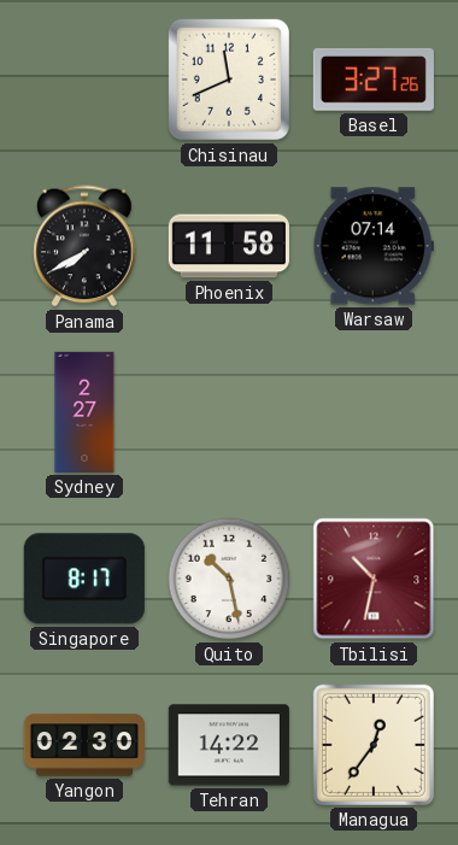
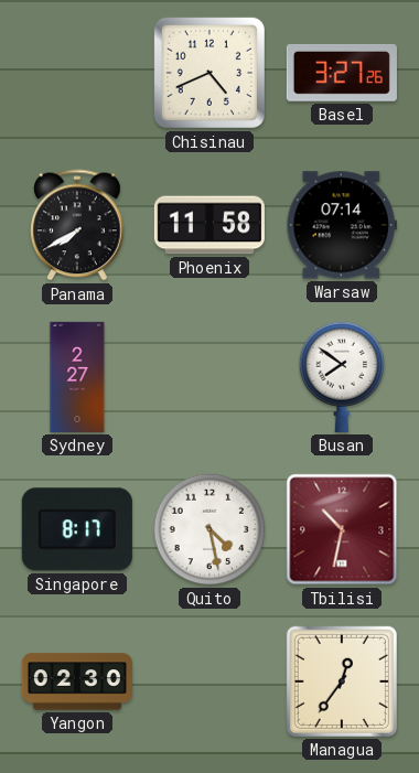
Chisinau: 11:41 -> 4:41
Busan: none -> 7:51
Quito: 10:28 -> 4:28
Tehran: 14:22 -> none
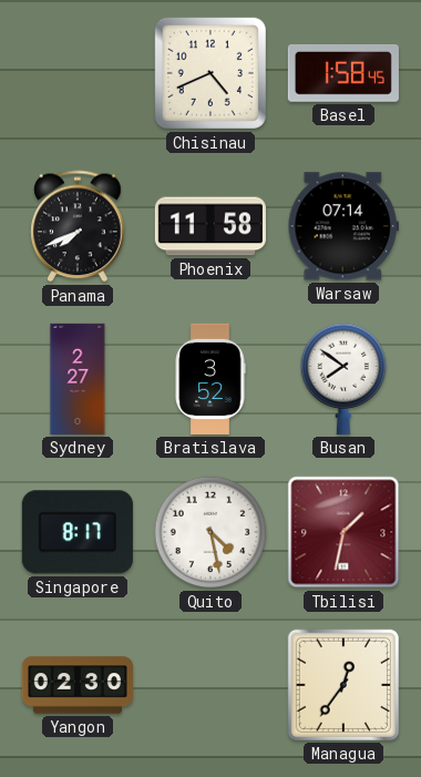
Basel: 3:27 -> 1:58
Panama: 7:40 -> 7:41
Bratislava: none -> 3:52
Tbilisi: 10:32 -> 1:32
